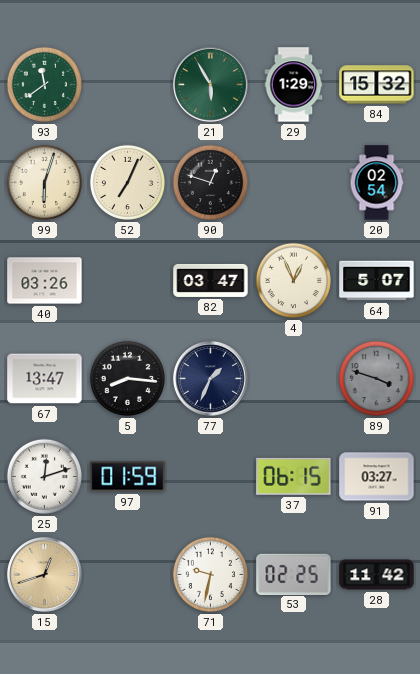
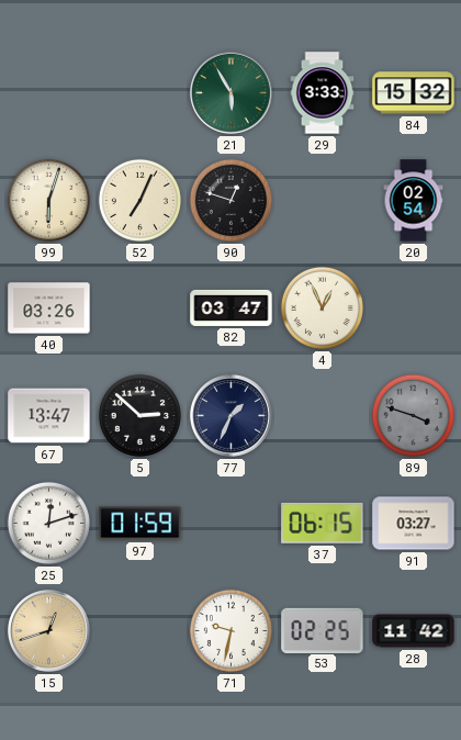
93: 11:39 -> none
29: 1:29 -> 3:33
64: 5:07 -> none
5: 8:16 -> 2:52
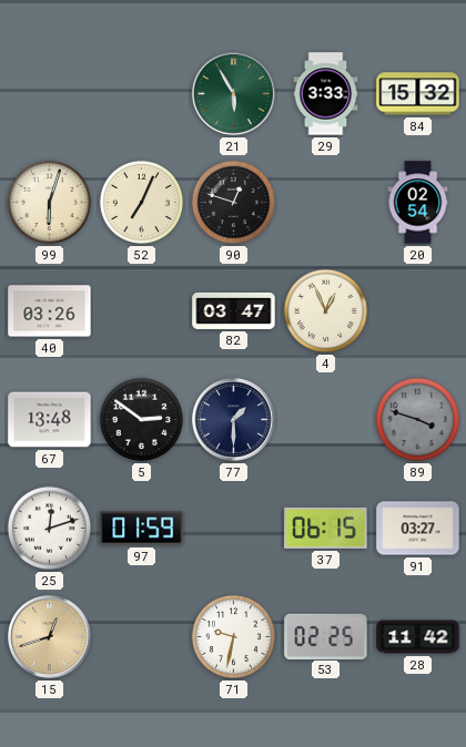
67: 13:47 -> 13:48
5: 2:52 -> 2:51
77: 1:34 -> 1:30
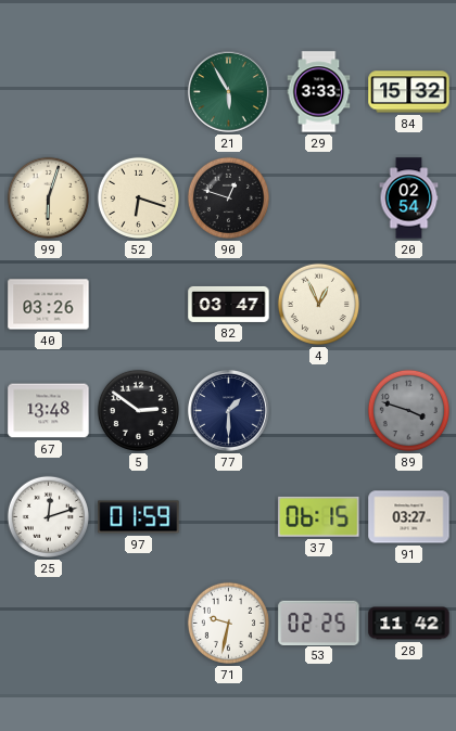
52: 7:04 -> 6:18
15: 12:42 -> none
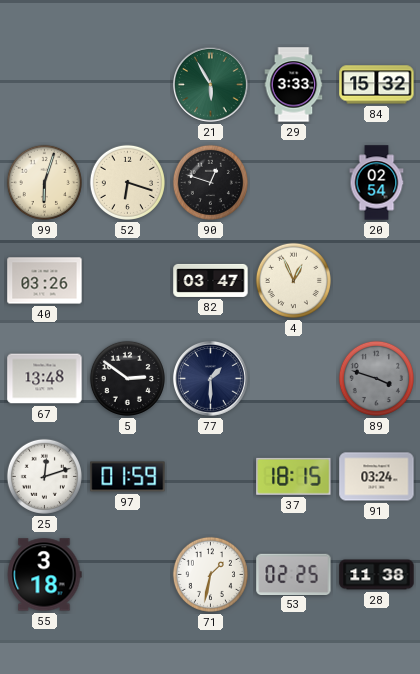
37: 06:15 -> 18:15
91: 03:27 -> 03:24
55: none -> 3:18
71: 9:32 -> 1:32
28: 11:42 -> 11:38
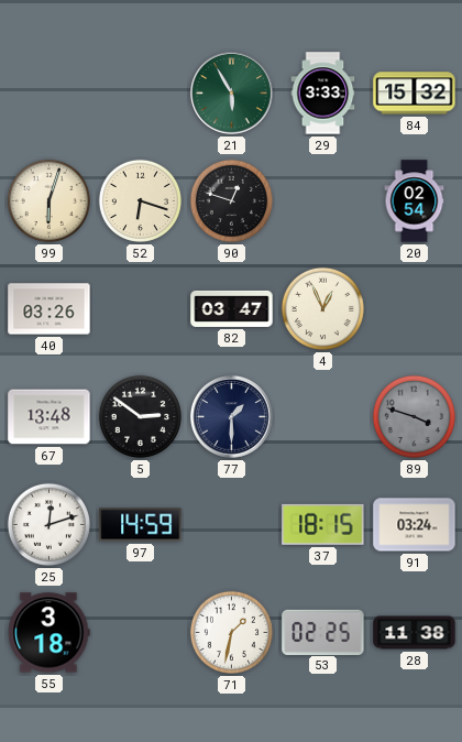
97: 01:59 -> 14:59
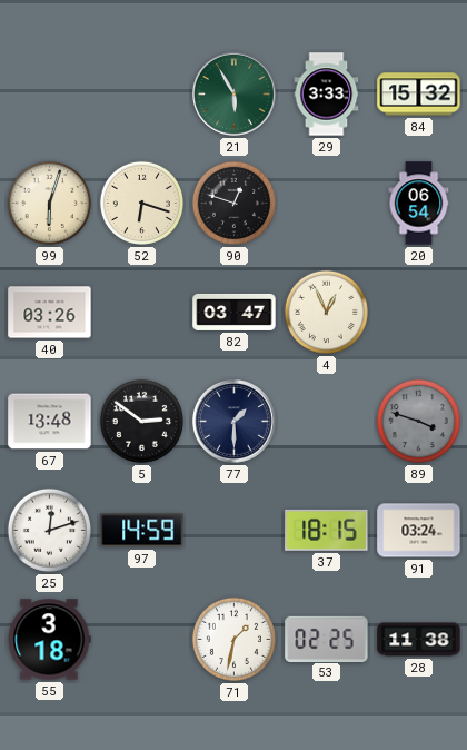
20: 02:54 -> 06:54
